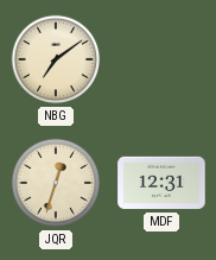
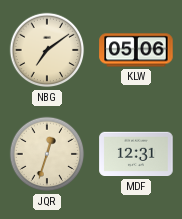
KLW: none -> 05:06
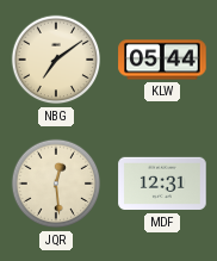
KLW: 05:06 -> 05:44
JQR: 12:33 -> 12:29
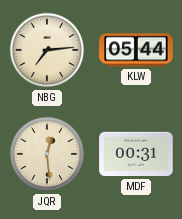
NBG: 7:09 -> 7:14
MDF: 12:31 -> 00:31
